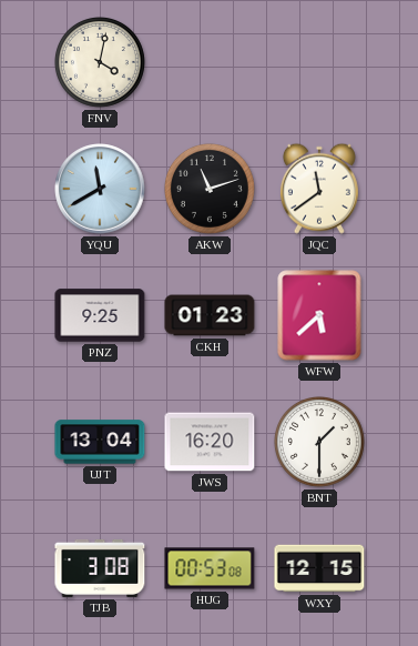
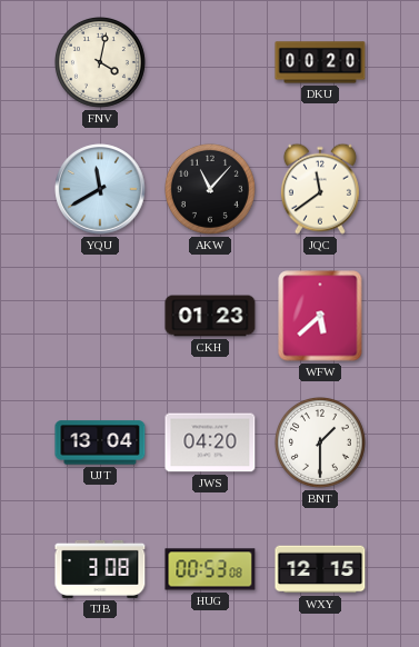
DKU: none -> 00:20
AKW: 11:12 -> 11:07
PNZ: 9:25 -> none
JWS: 16:20 -> 04:20
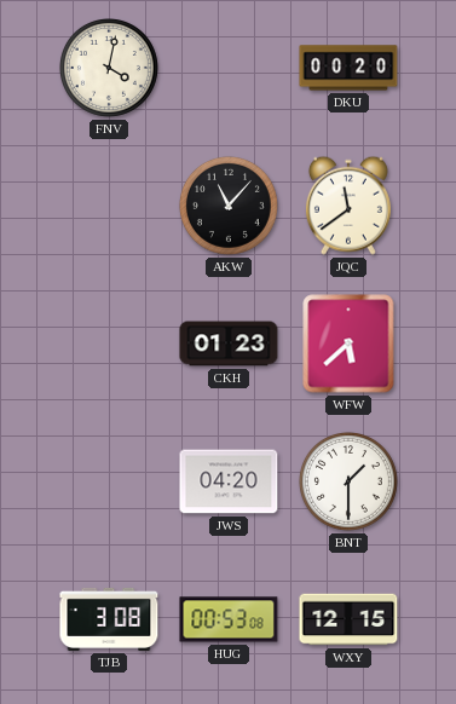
YQU: 11:40 -> none
UJT: 13:04 -> none
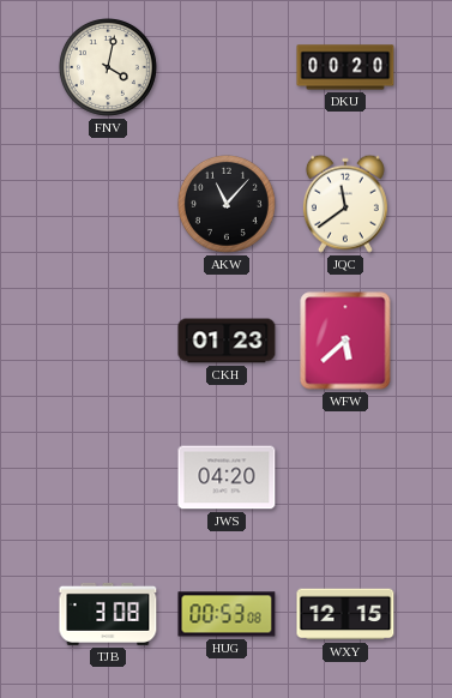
BNT: 1:30 -> none
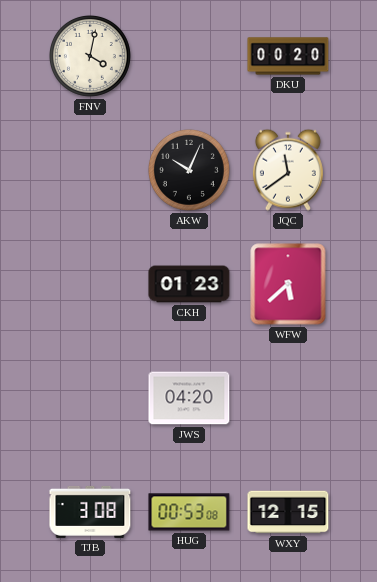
AKW: 11:07 -> 10:04
